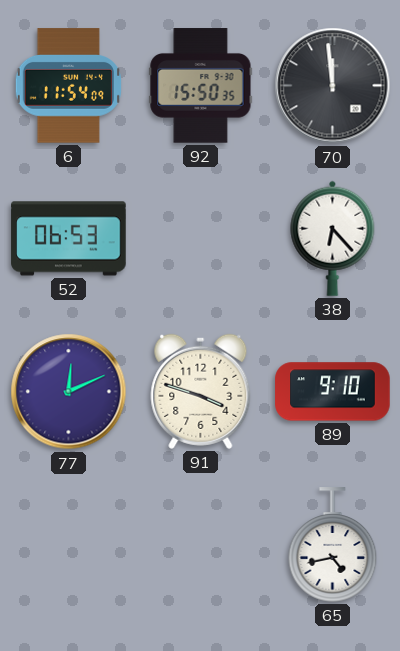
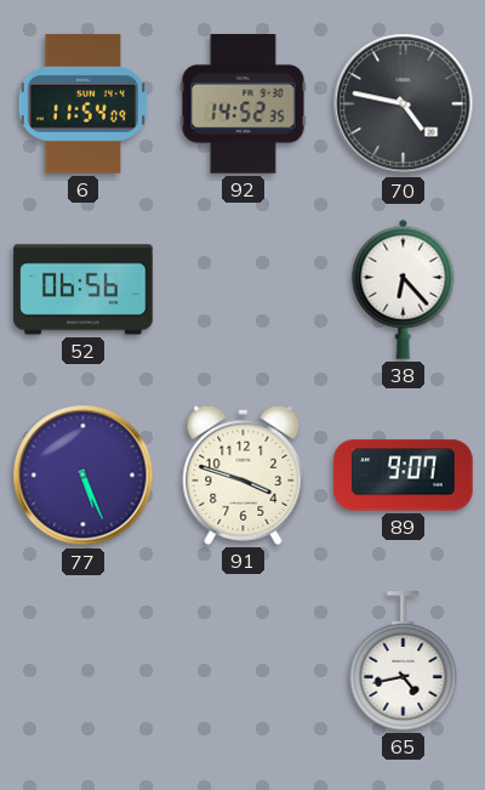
92: 15:50 -> 14:52
70: 11:59 -> 4:47
52: 06:53 -> 06:56
77: 12:11 -> 5:26
89: 9:10 -> 9:07
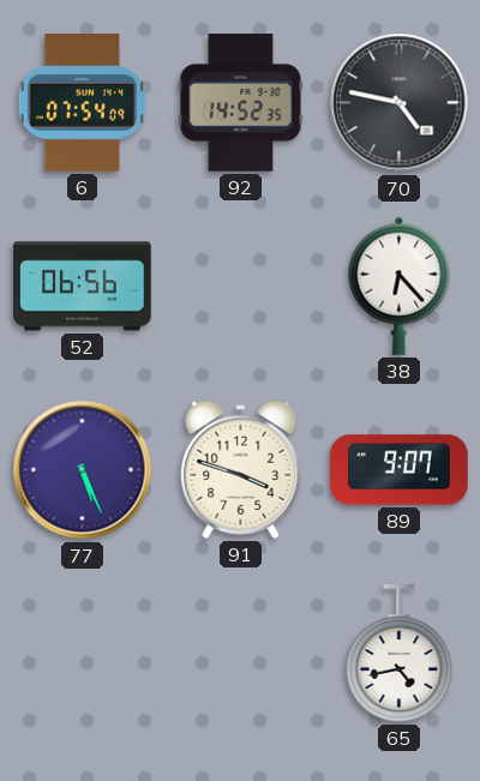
6: 11:54 -> 07:54
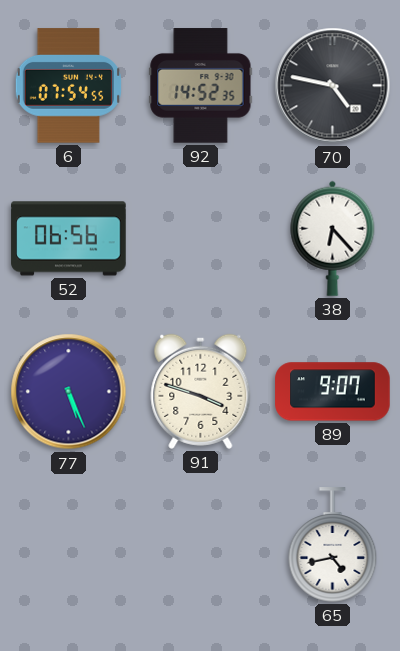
6: 07:54:09 -> 07:54:55
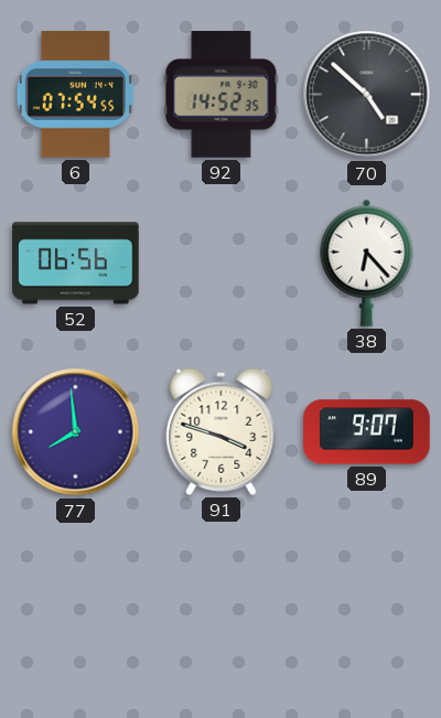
70: 4:47 -> 4:52
77: 5:26 -> 7:59
65: 4:43 -> none
